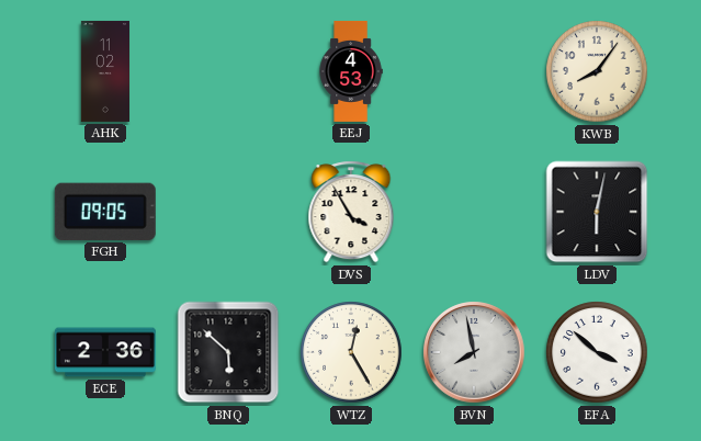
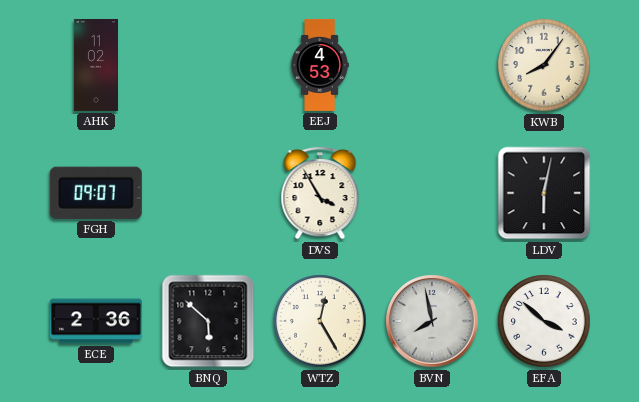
FGH: 09:05 -> 09:07
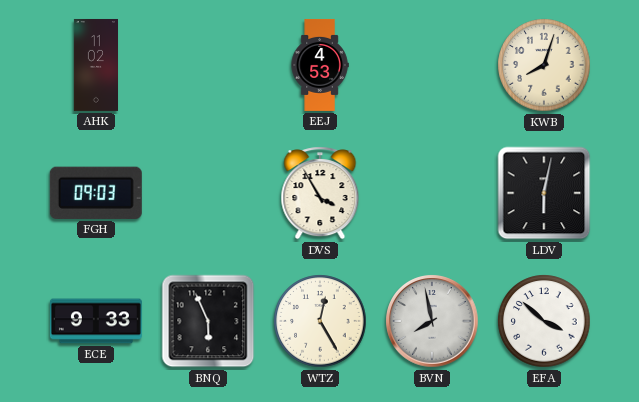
KWB: 8:06 -> 8:03
FGH: 09:07 -> 09:03
ECE: 2:36 -> 9:33
BNQ: 5:52 -> 5:56
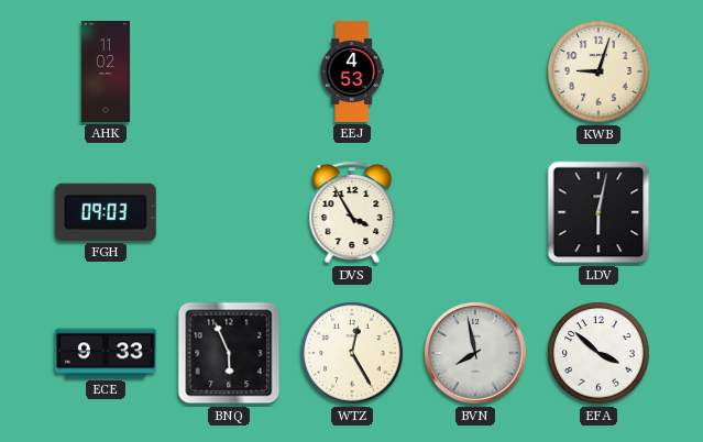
KWB: 8:03 -> 9:03
